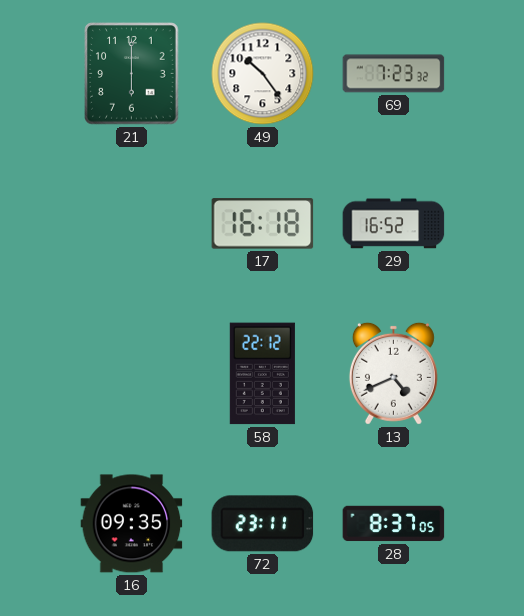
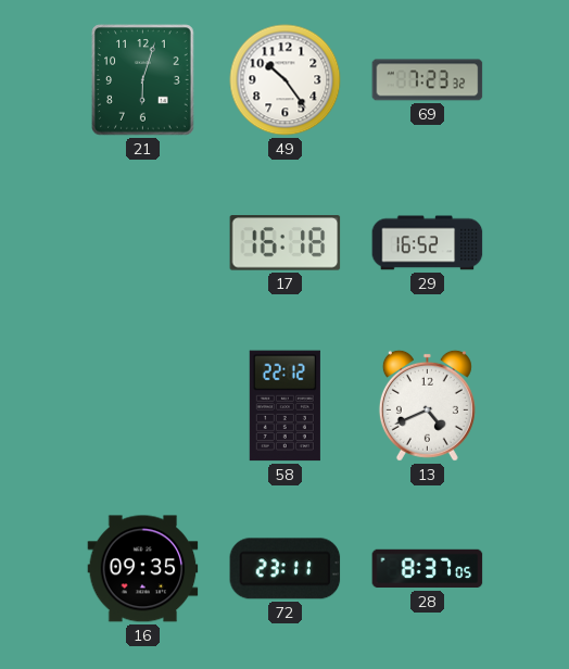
21: 6:00 -> 6:03
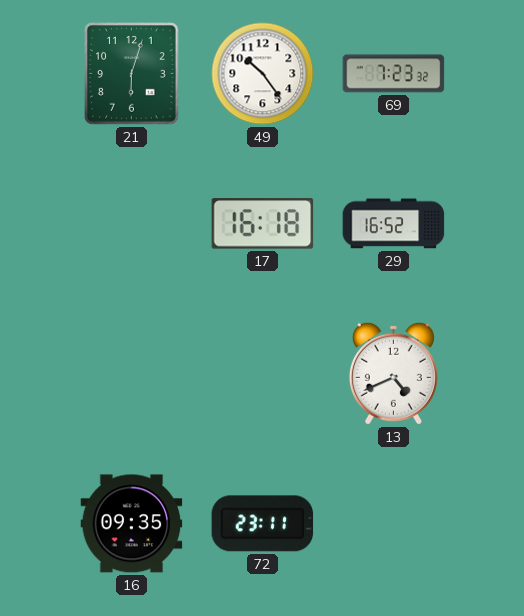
58: 22:12 -> none
28: 8:37 -> none
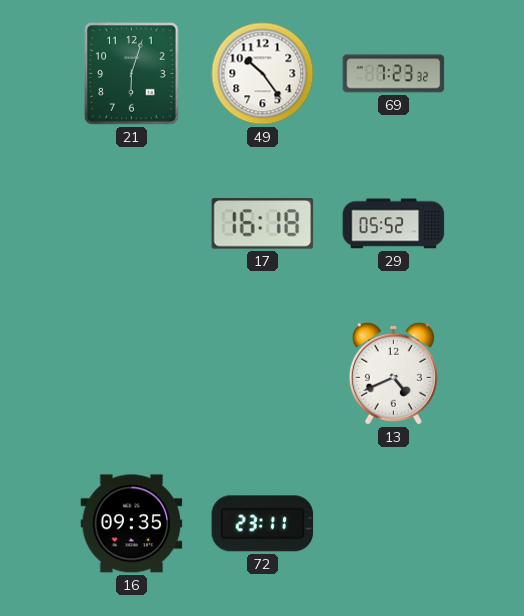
29: 16:52 -> 05:52
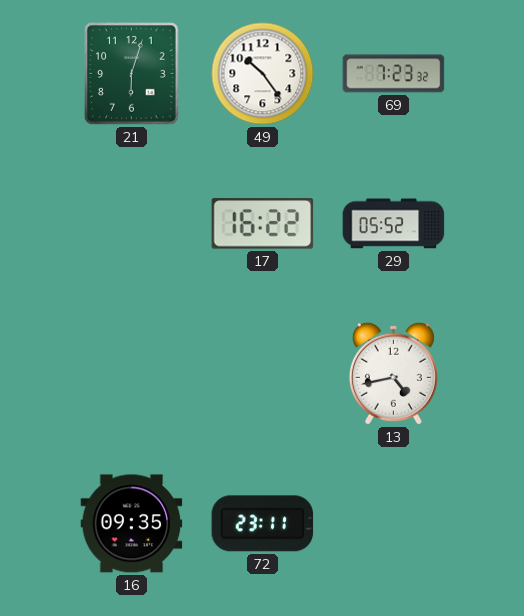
17: 16:18 -> 16:22
13: 4:41 -> 4:43
